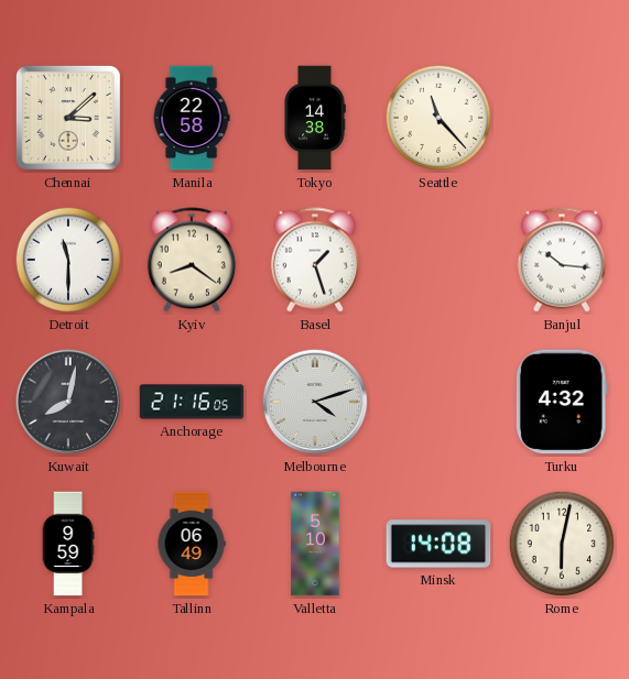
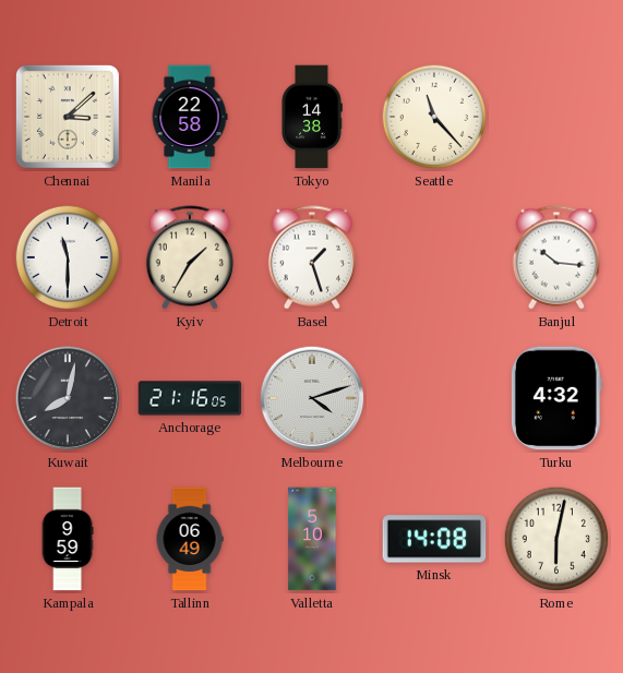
Kyiv: 8:21 -> 1:35
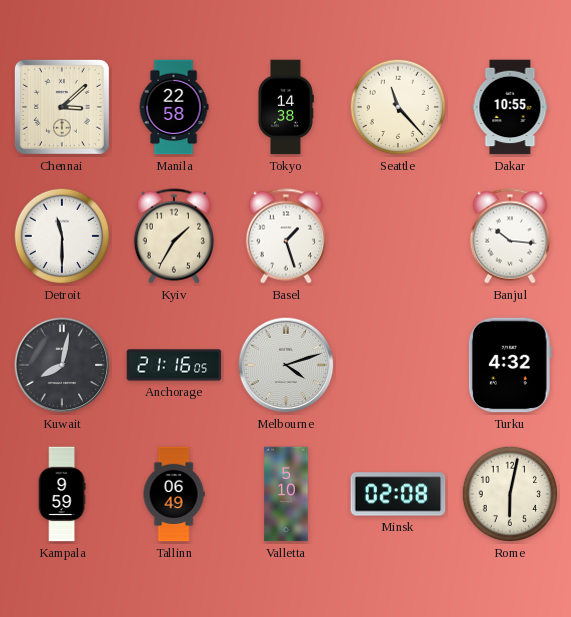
Dakar: none -> 10:55
Minsk: 14:08 -> 02:08
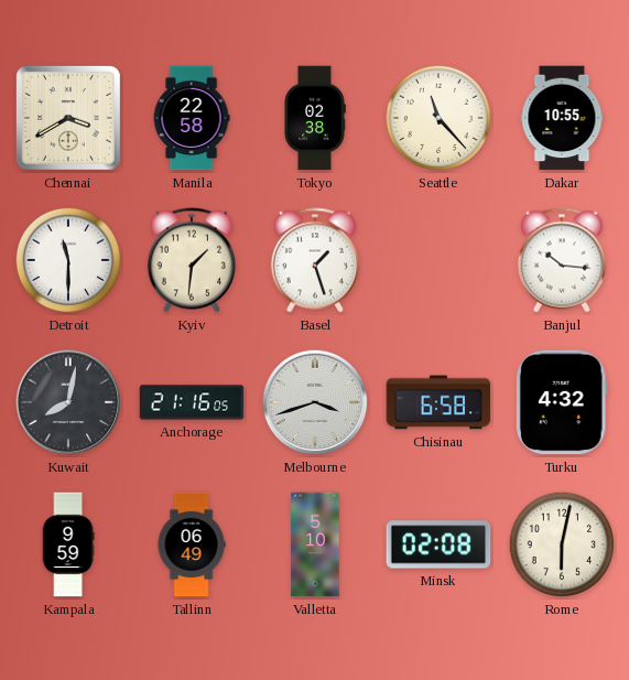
Chennai: 3:08 -> 3:40
Tokyo: 14:38 -> 02:38
Kyiv: 1:35 -> 1:31
Melbourne: 4:12 -> 3:42
Chisinau: none -> 6:58
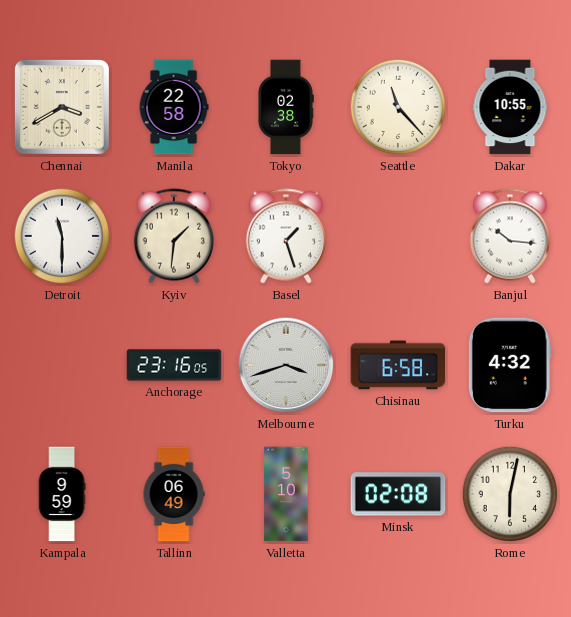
Kuwait: 8:02 -> none
Anchorage: 21:16 -> 23:16
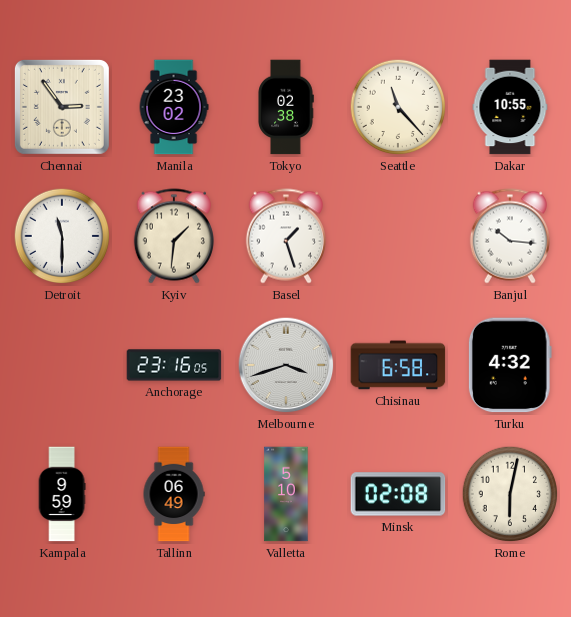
Chennai: 3:40 -> 2:54
Manila: 22:58 -> 23:02
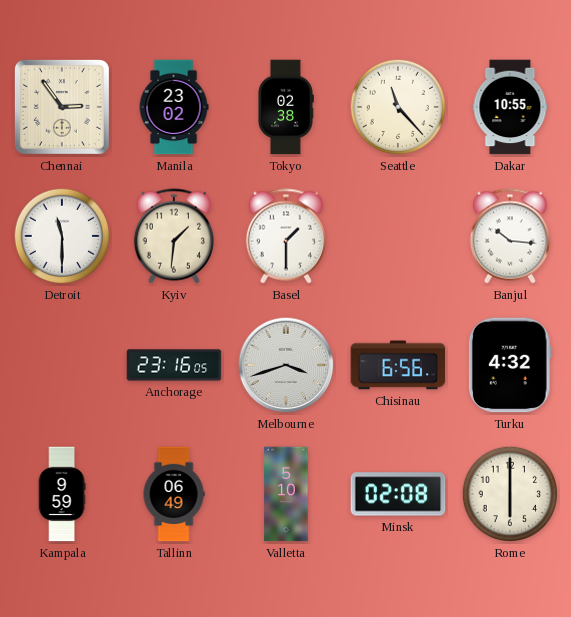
Basel: 1:27 -> 1:30
Chisinau: 6:58 -> 6:56
Rome: 6:02 -> 6:00
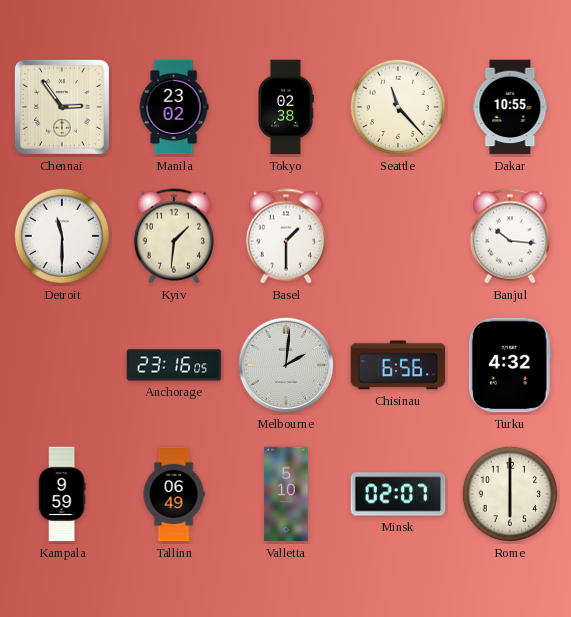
Melbourne: 3:42 -> 2:01
Minsk: 02:08 -> 02:07
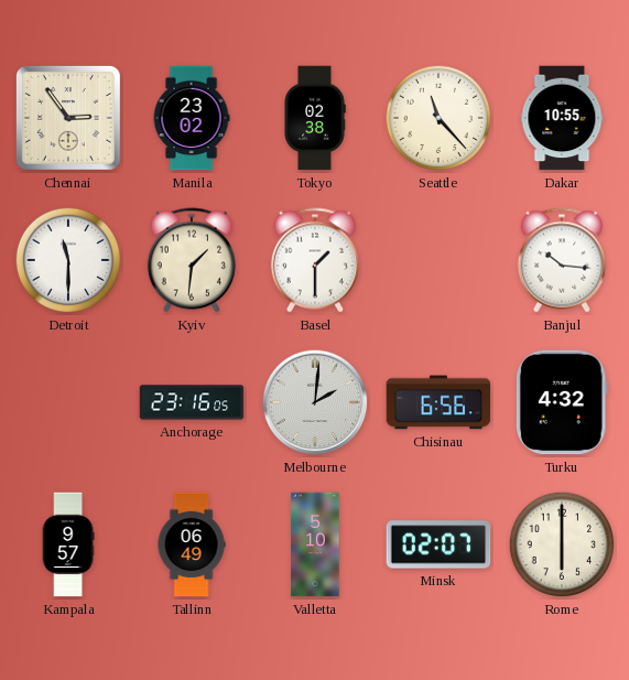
Kampala: 9:59 -> 9:57
